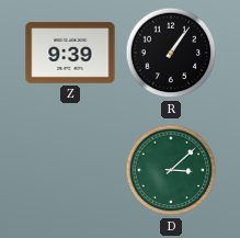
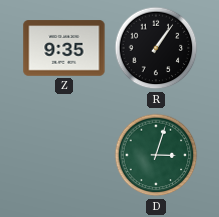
Z: 9:39 -> 9:35
D: 3:08 -> 3:03
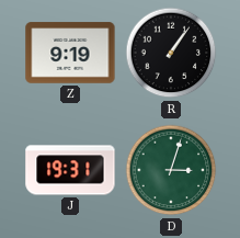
Z: 9:35 -> 9:19
J: none -> 19:31
